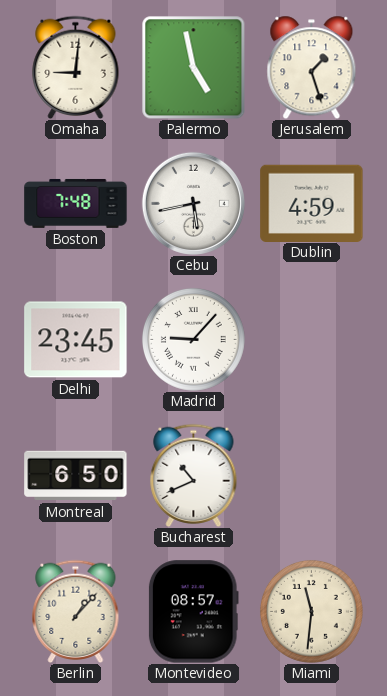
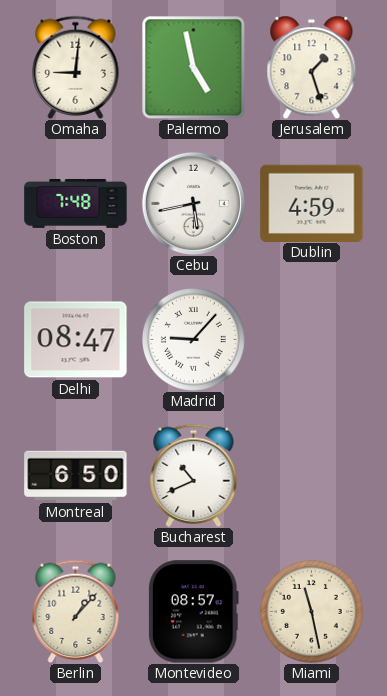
Delhi: 23:45 -> 08:47
Miami: 11:31 -> 11:28
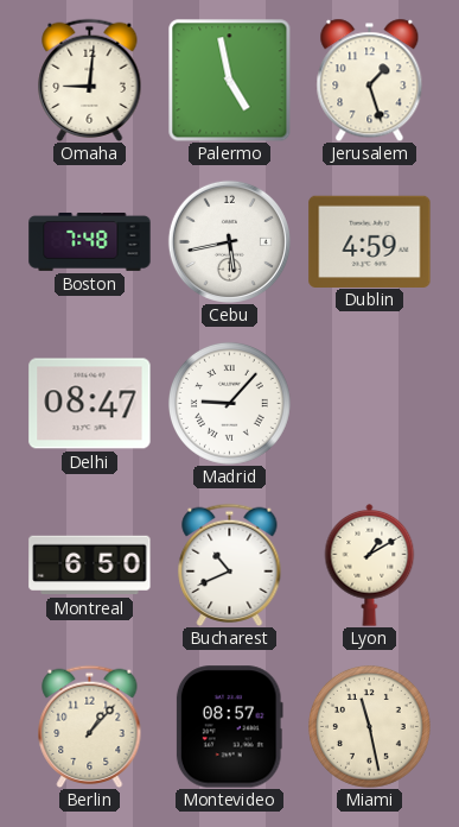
Lyon: none -> 1:10
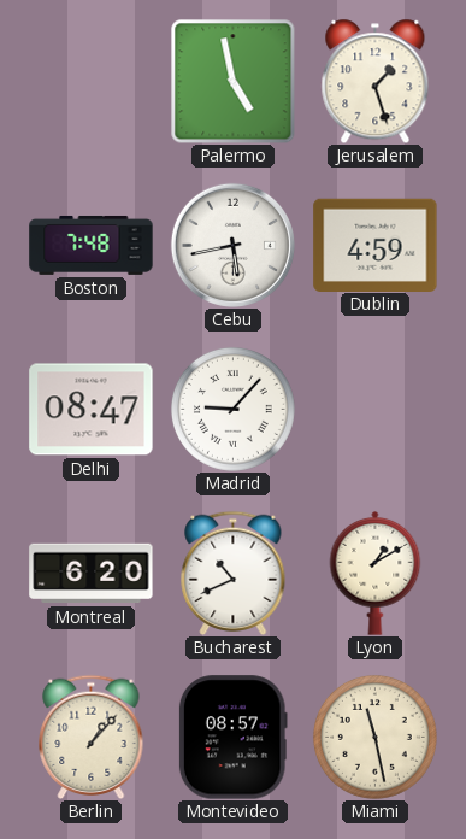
Omaha: 9:01 -> none
Montreal: 6:50 -> 6:20
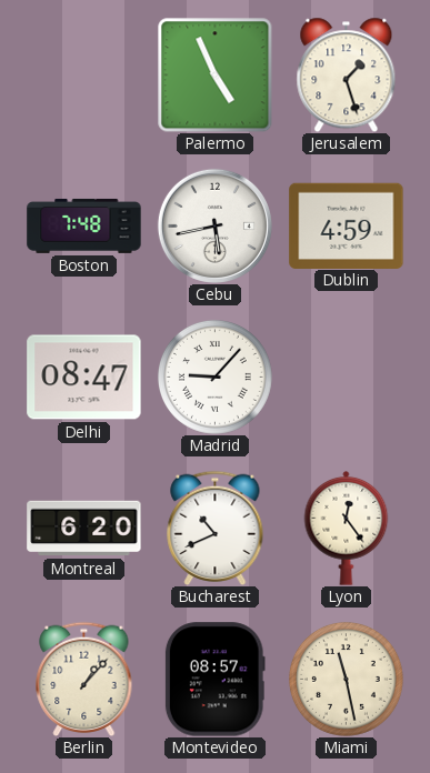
Palermo: 4:58 -> 4:56
Lyon: 1:10 -> 12:24
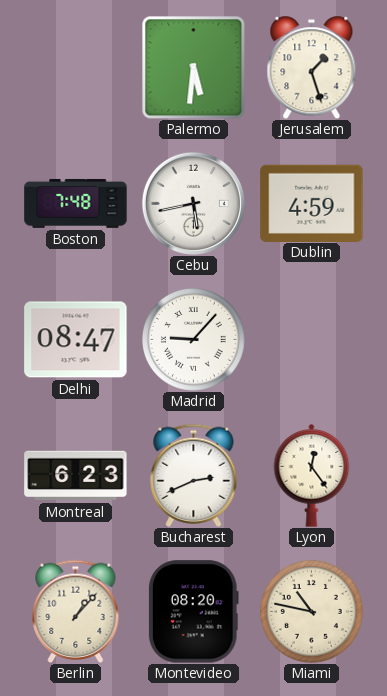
Palermo: 4:56 -> 5:31
Montreal: 6:20 -> 6:23
Bucharest: 10:41 -> 2:41
Montevideo: 08:57 -> 08:20
Miami: 11:28 -> 10:47
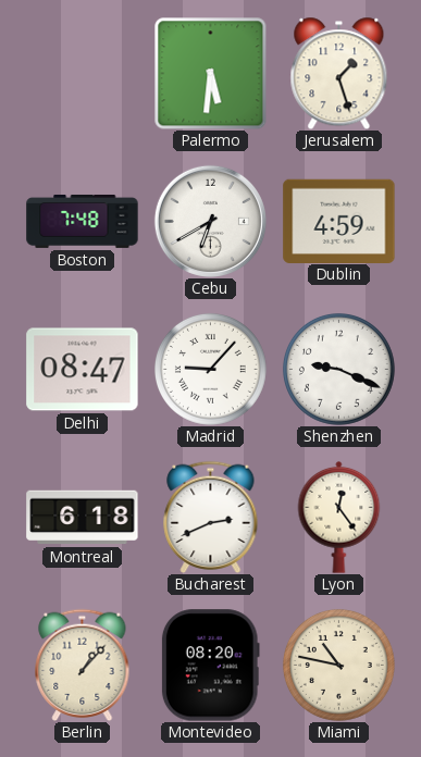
Cebu: 5:43 -> 6:40
Shenzhen: none -> 9:19
Montreal: 6:23 -> 6:18
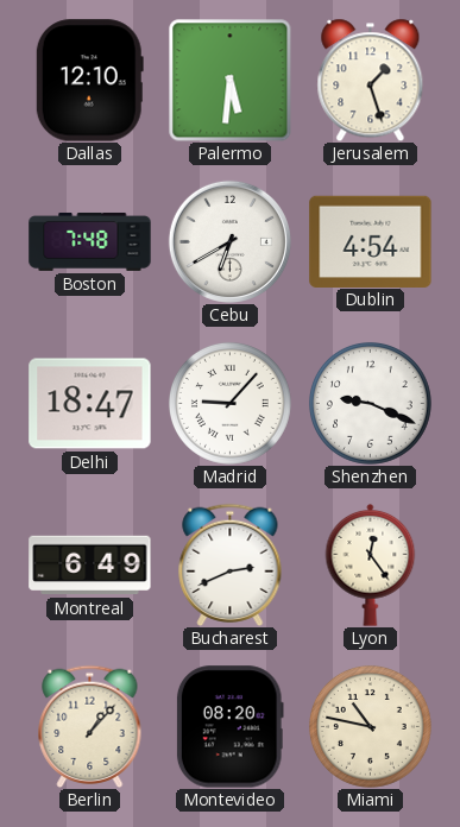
Dallas: none -> 12:10
Dublin: 4:59 -> 4:54
Delhi: 08:47 -> 18:47
Montreal: 6:18 -> 6:49
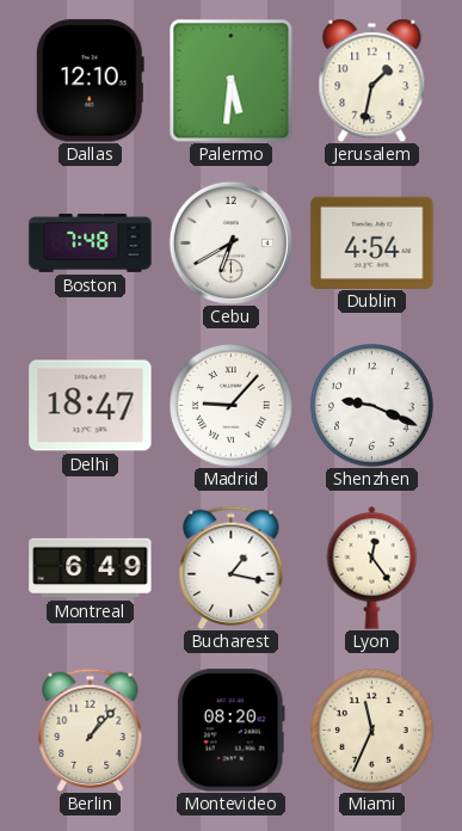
Jerusalem: 1:27 -> 1:32
Bucharest: 2:41 -> 1:17
Miami: 10:47 -> 11:34
